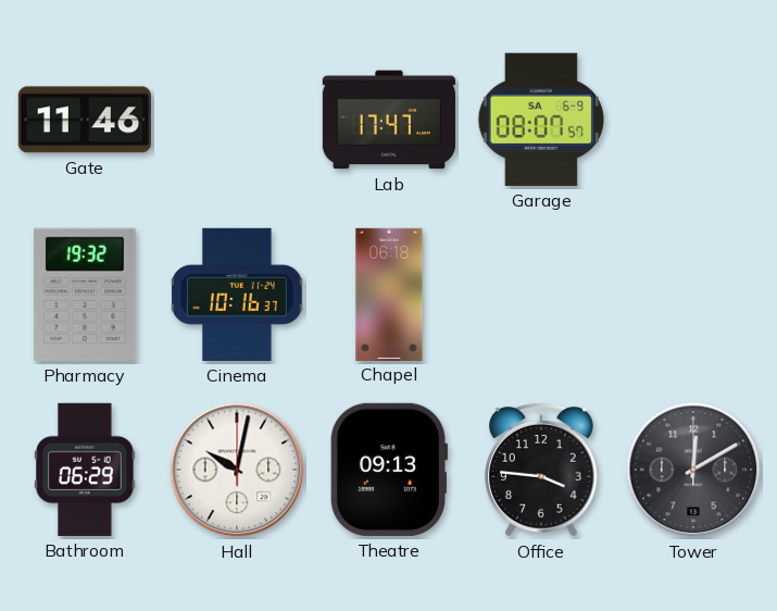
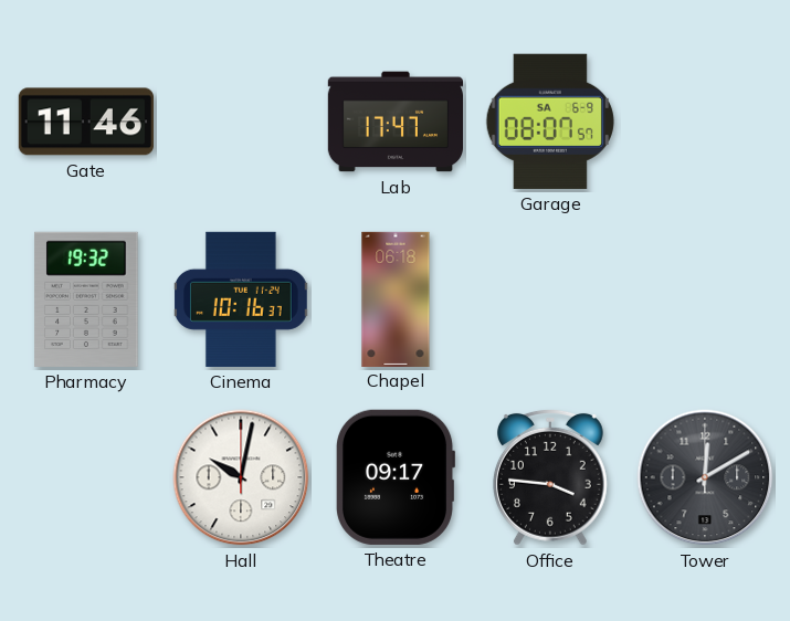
Bathroom: 06:29 -> none
Theatre: 09:13 -> 09:17
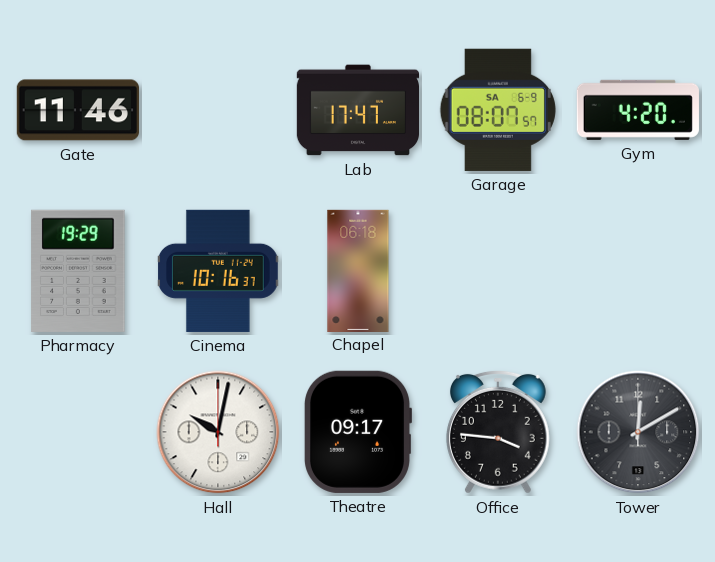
Gym: none -> 4:20
Pharmacy: 19:32 -> 19:29
